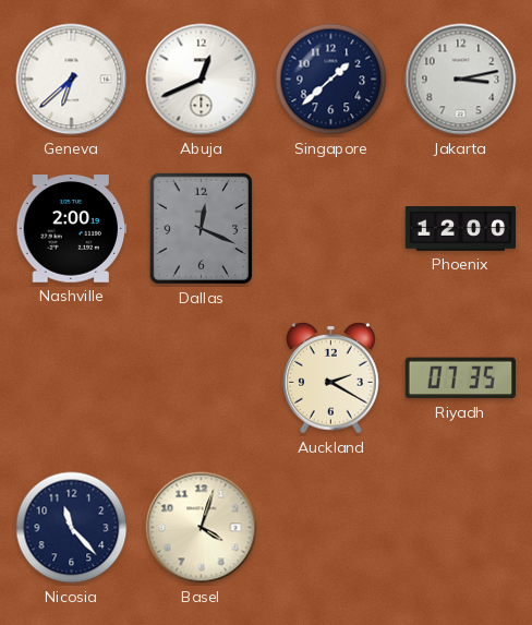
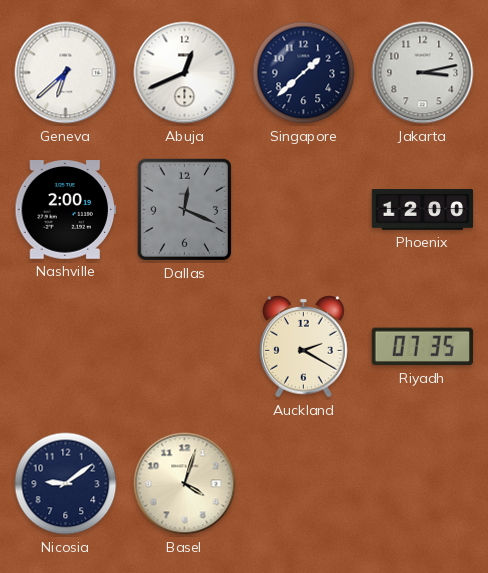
Nicosia: 11:23 -> 9:09
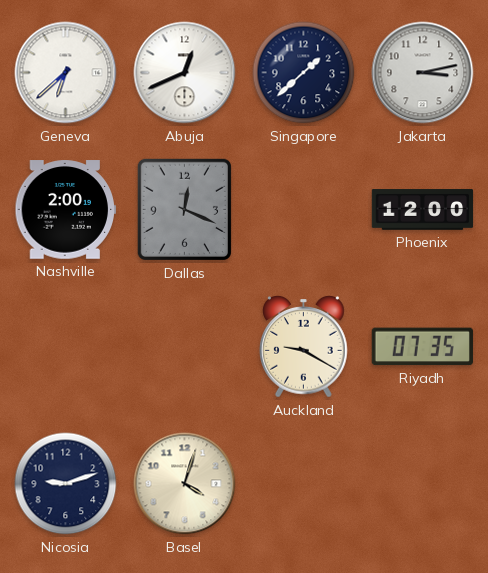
Auckland: 2:20 -> 9:20
Nicosia: 9:09 -> 9:12
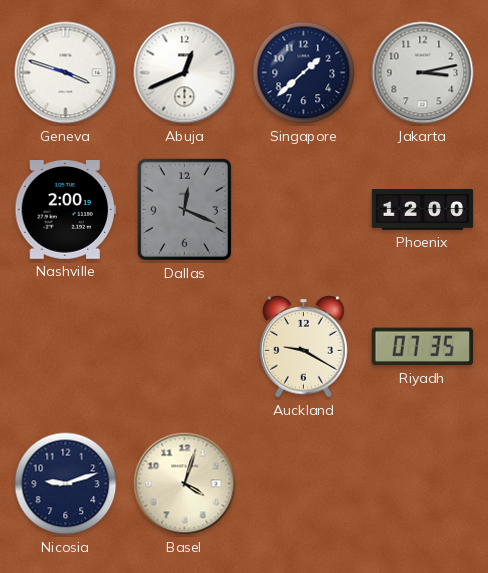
Geneva: 6:38 -> 3:48
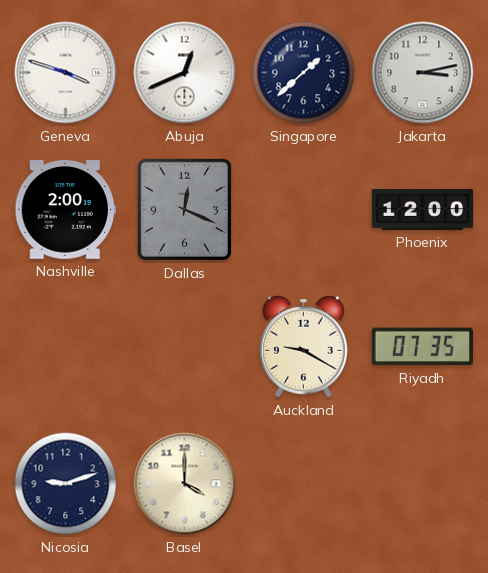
Basel: 4:03 -> 4:00
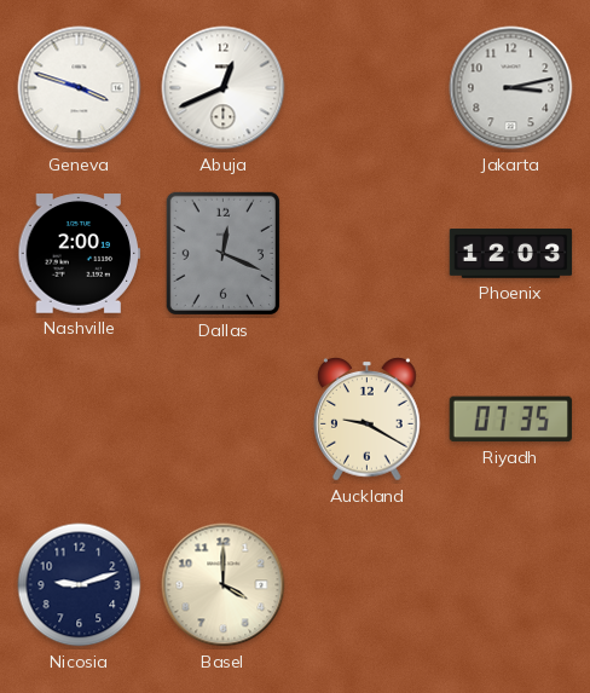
Singapore: 1:38 -> none
Phoenix: 12:00 -> 12:03
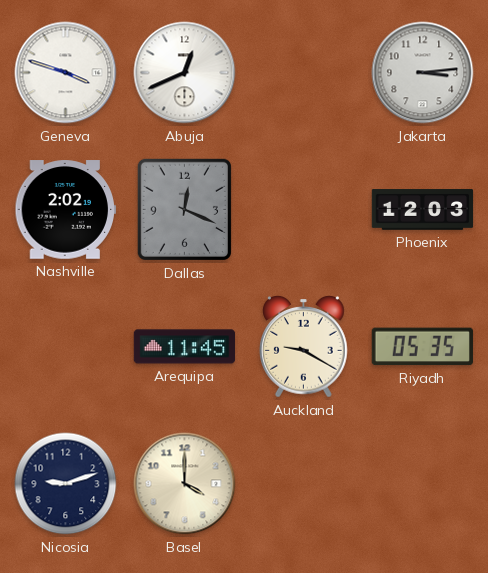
Jakarta: 3:13 -> 3:14
Nashville: 2:00 -> 2:02
Arequipa: none -> 11:45
Riyadh: 07:35 -> 05:35
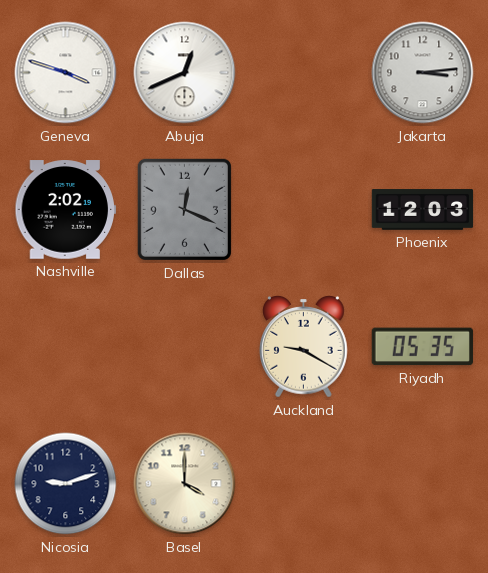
Arequipa: 11:45 -> none
